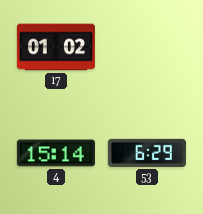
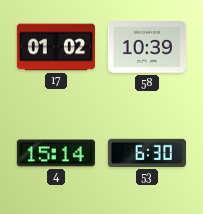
58: none -> 10:39
53: 6:29 -> 6:30
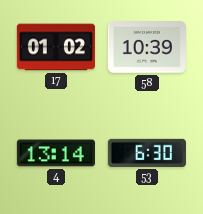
4: 15:14 -> 13:14
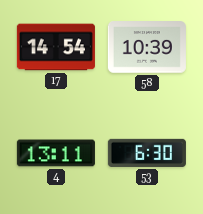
17: 01:02 -> 14:54
4: 13:14 -> 13:11
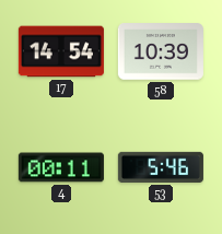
4: 13:11 -> 00:11
53: 6:30 -> 5:46
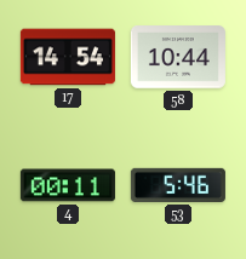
58: 10:39 -> 10:44
